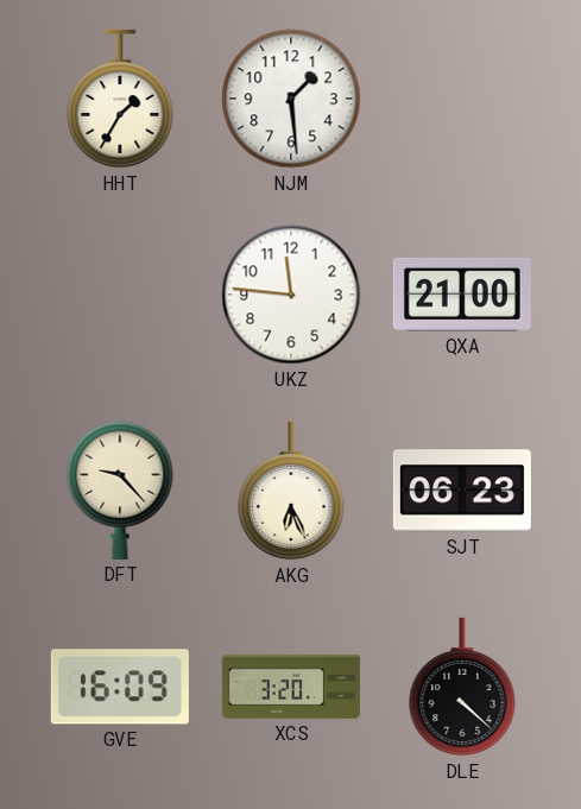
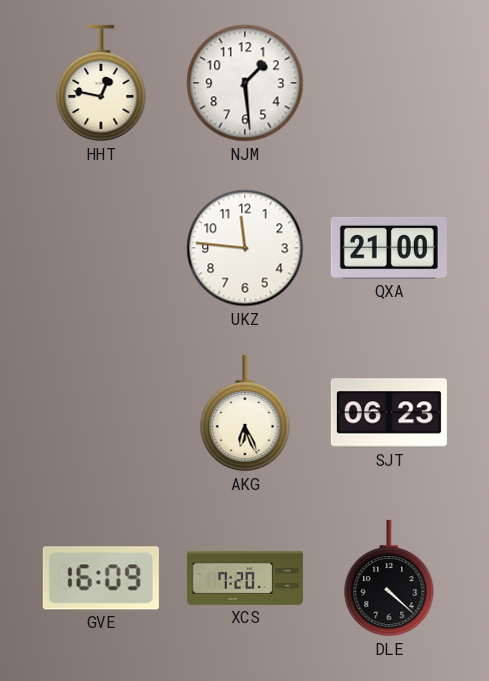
HHT: 1:35 -> 12:47
DFT: 9:23 -> none
XCS: 3:20 -> 7:20
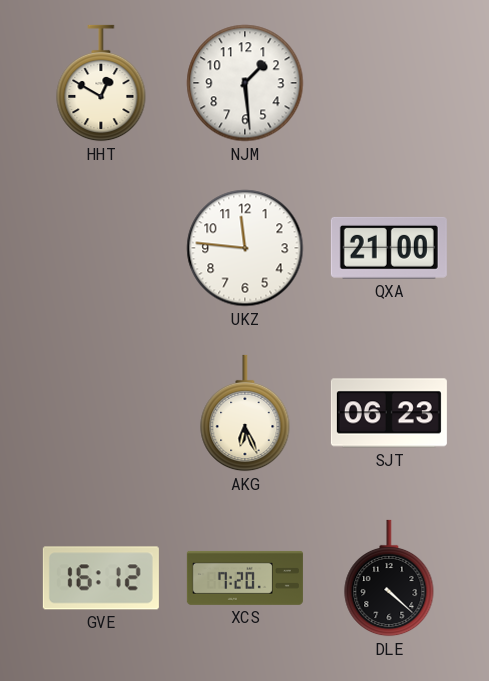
HHT: 12:47 -> 12:50
GVE: 16:09 -> 16:12
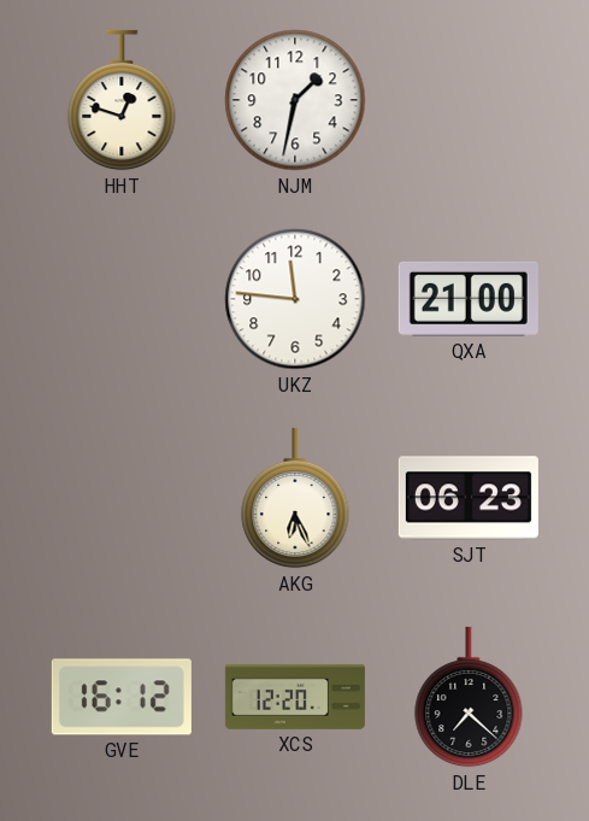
HHT: 12:50 -> 12:48
NJM: 1:29 -> 1:32
XCS: 7:20 -> 12:20
DLE: 4:22 -> 7:22
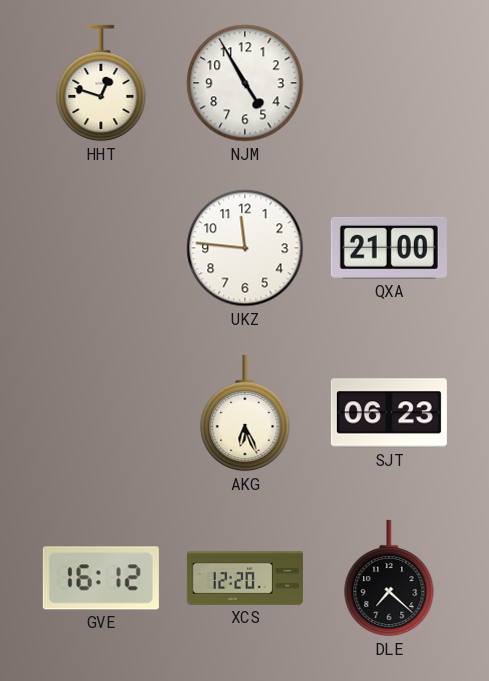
NJM: 1:32 -> 4:55
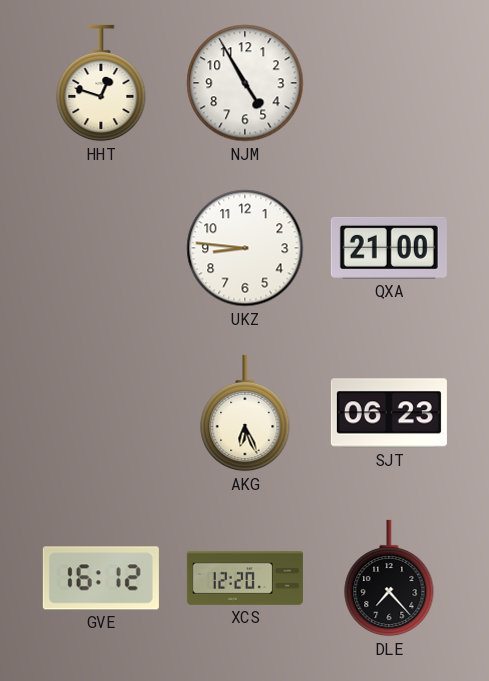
UKZ: 11:46 -> 8:46
DLE: 7:22 -> 7:23
